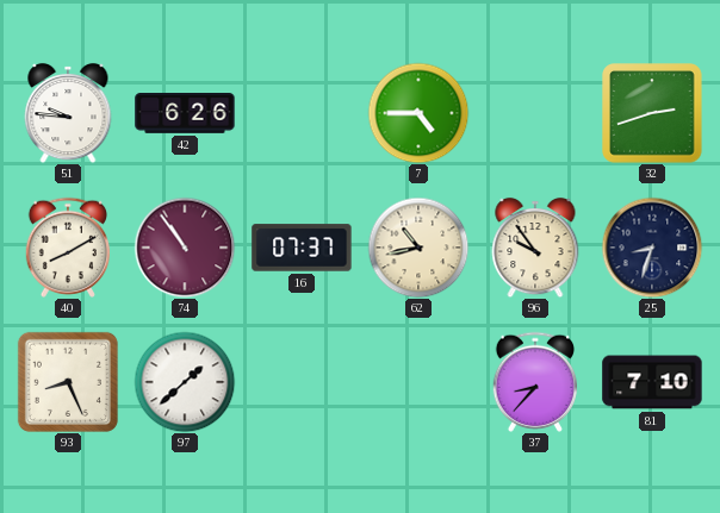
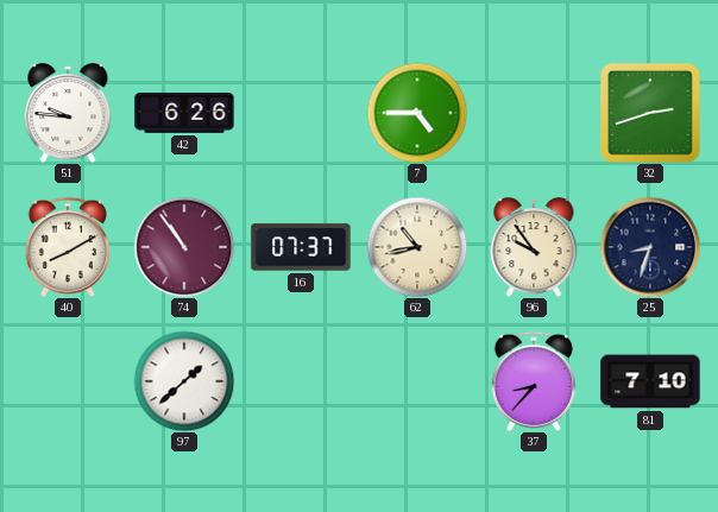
93: 8:26 -> none
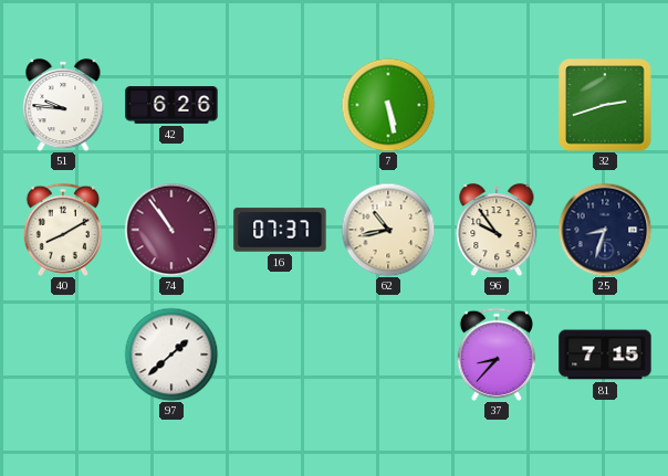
7: 4:45 -> 5:28
81: 7:10 -> 7:15
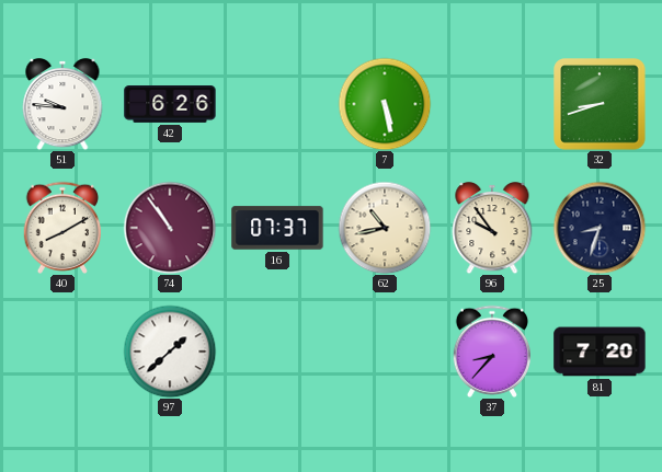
32: 2:42 -> 8:42
81: 7:15 -> 7:20
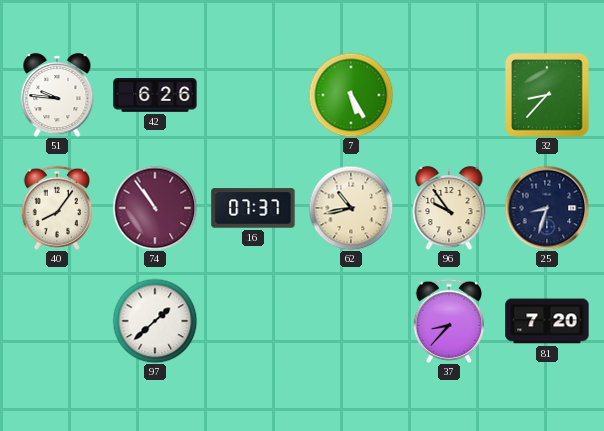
7: 5:28 -> 5:25
32: 8:42 -> 8:37
40: 8:10 -> 8:06
